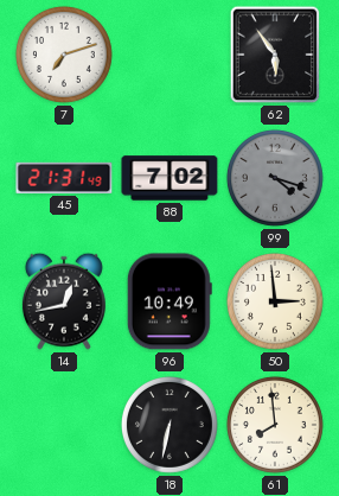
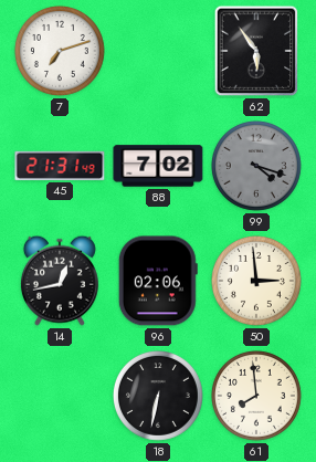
96: 10:49 -> 02:06
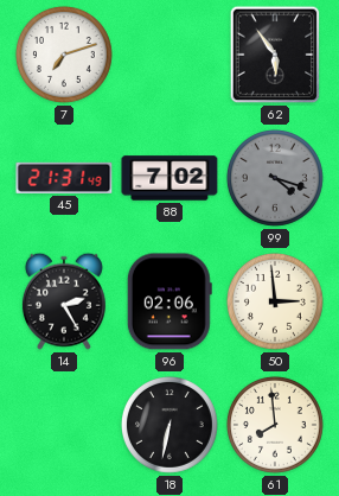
14: 12:43 -> 2:25
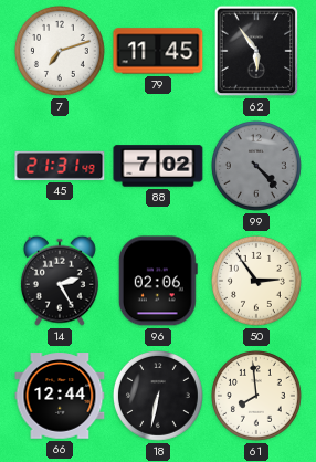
79: none -> 11:45
99: 4:18 -> 4:23
50: 2:59 -> 2:54
66: none -> 12:44
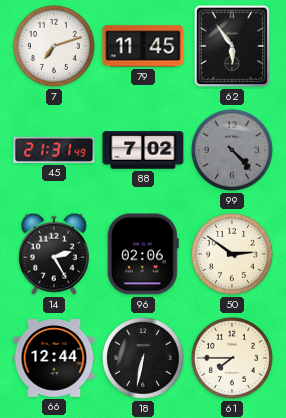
50: 2:54 -> 2:51
61: 7:59 -> 7:45
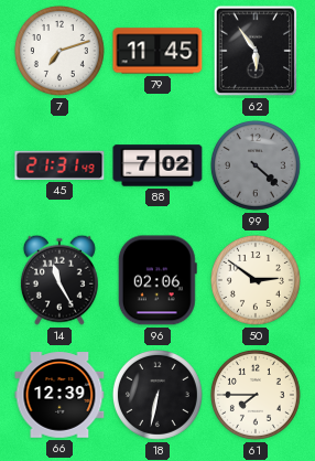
99: 4:23 -> 4:22
14: 2:25 -> 11:25
66: 12:44 -> 12:39
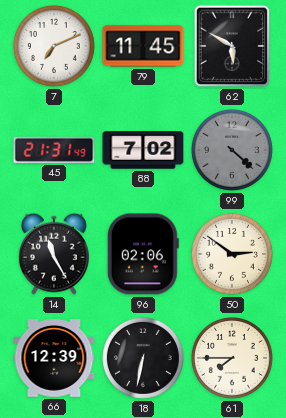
7: 7:12 -> 7:11
62: 5:54 -> 5:50
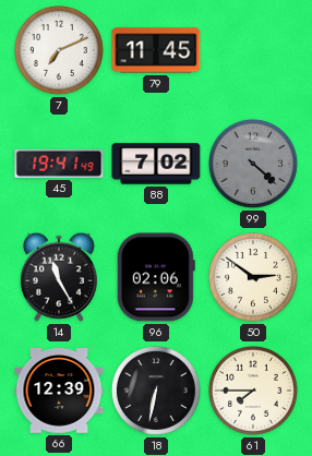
62: 5:50 -> none
45: 21:31 -> 19:41
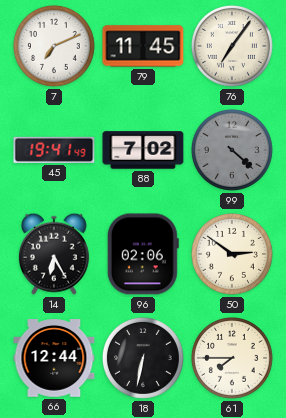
76: none -> 7:06
14: 11:25 -> 6:25
66: 12:39 -> 12:44
